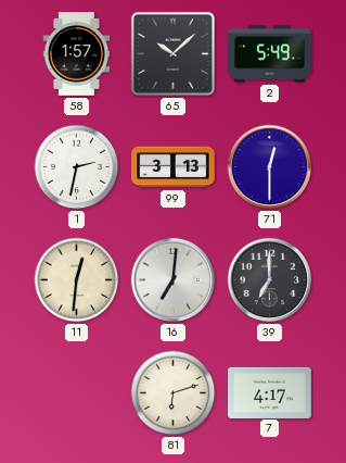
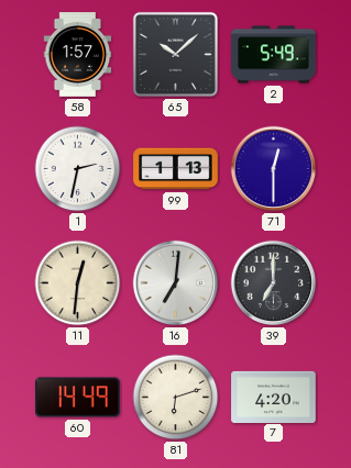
99: 3:13 -> 1:13
60: none -> 14:49
7: 4:17 -> 4:20
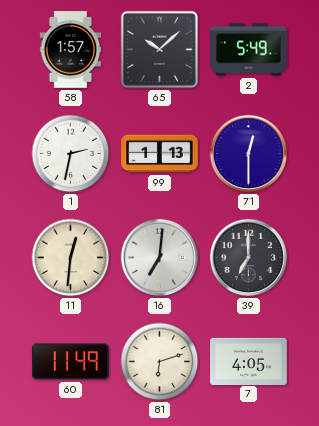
60: 14:49 -> 11:49
7: 4:20 -> 4:05
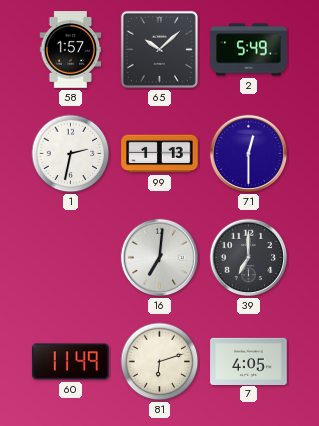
11: 12:31 -> none
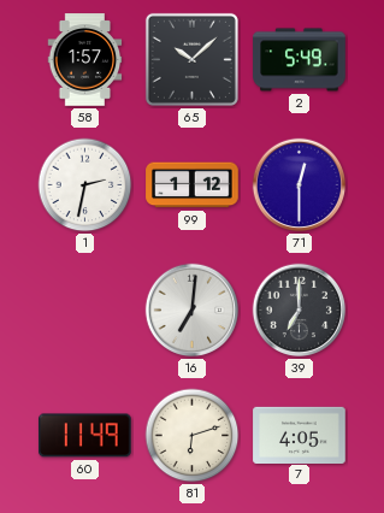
99: 1:13 -> 1:12
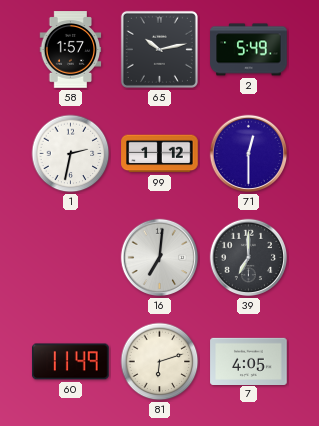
65: 10:08 -> 10:13
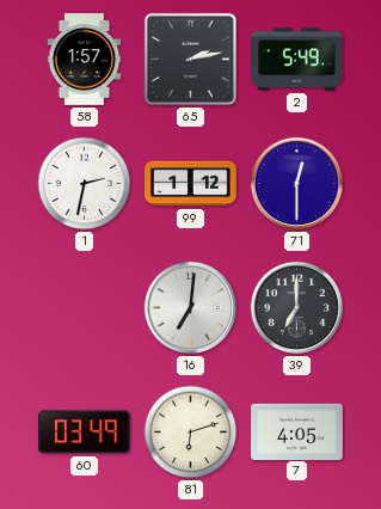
65: 10:13 -> 2:13
60: 11:49 -> 03:49
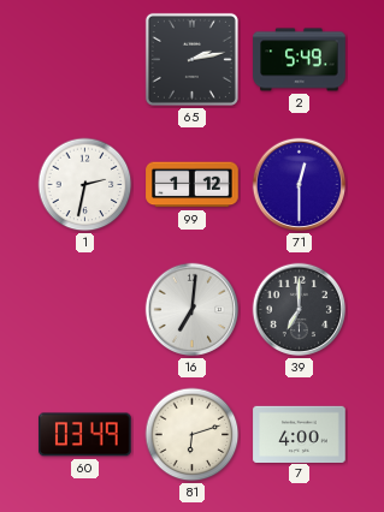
58: 1:57 -> none
7: 4:05 -> 4:00
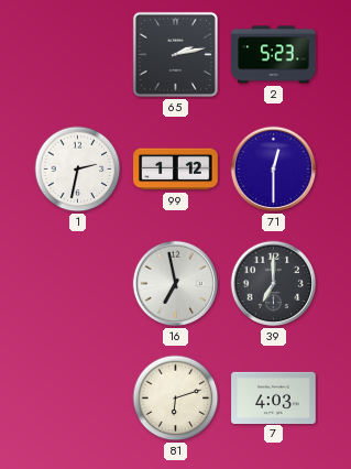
2: 5:49 -> 5:23
16: 7:01 -> 6:58
60: 03:49 -> none
7: 4:00 -> 4:03
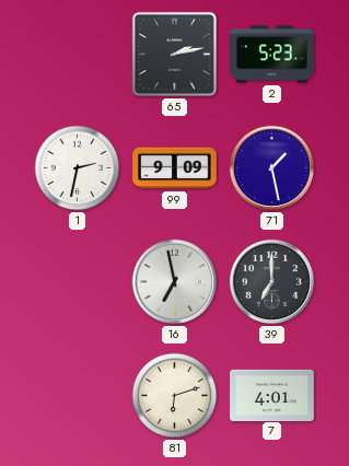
99: 1:12 -> 9:09
71: 12:30 -> 1:28
7: 4:03 -> 4:01
